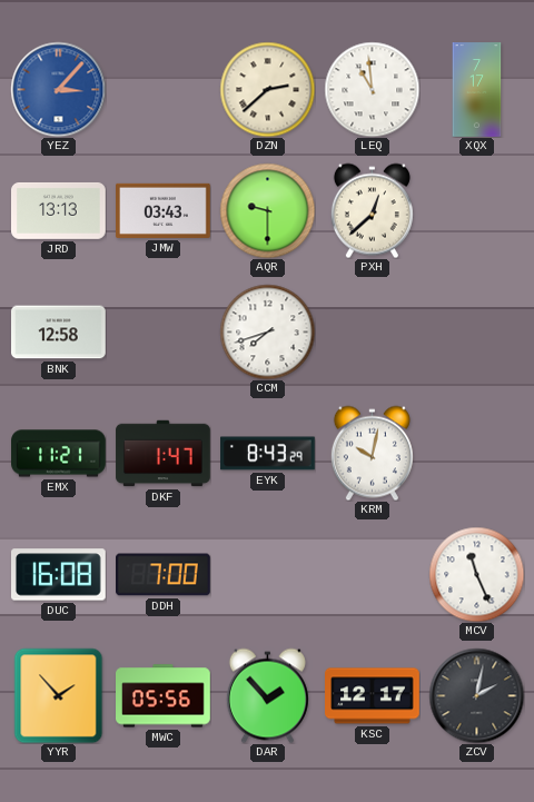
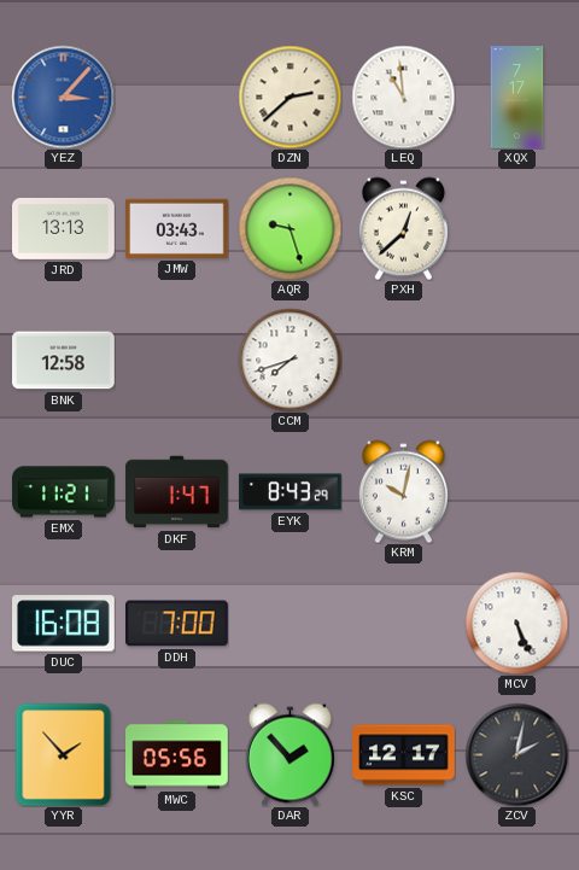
AQR: 9:30 -> 9:27
MCV: 11:26 -> 5:26
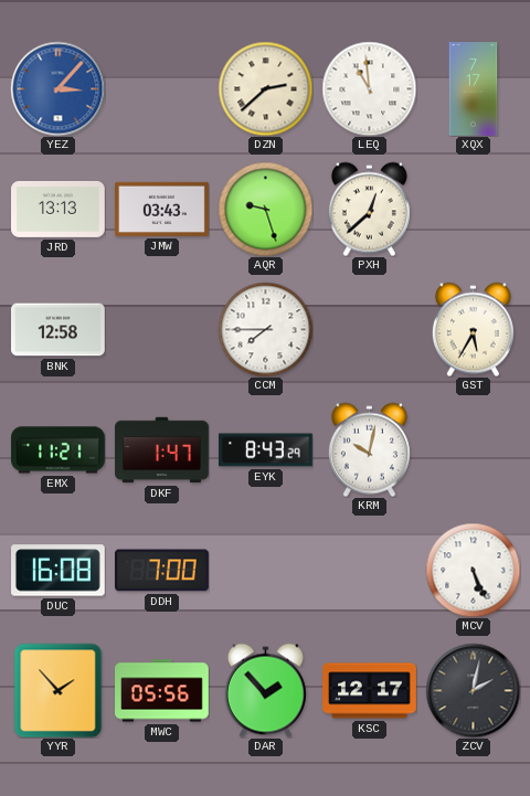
CCM: 7:42 -> 7:45
GST: none -> 5:35
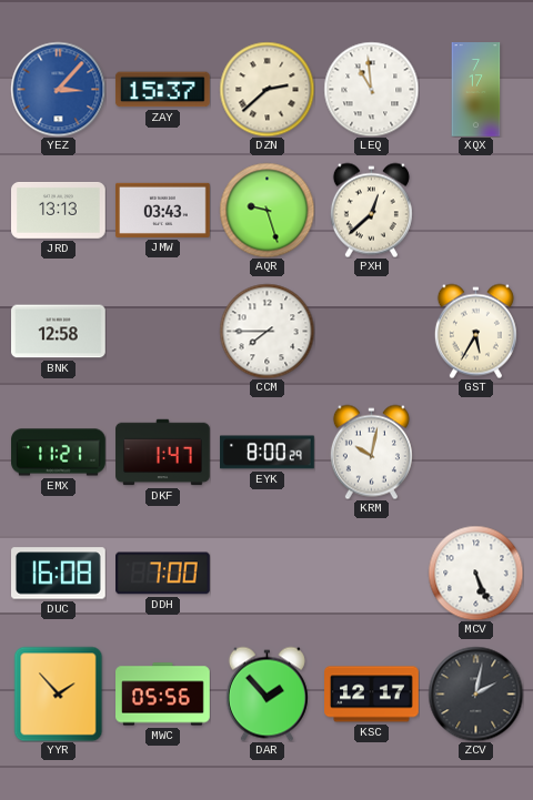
ZAY: none -> 15:37
EYK: 8:43 -> 8:00
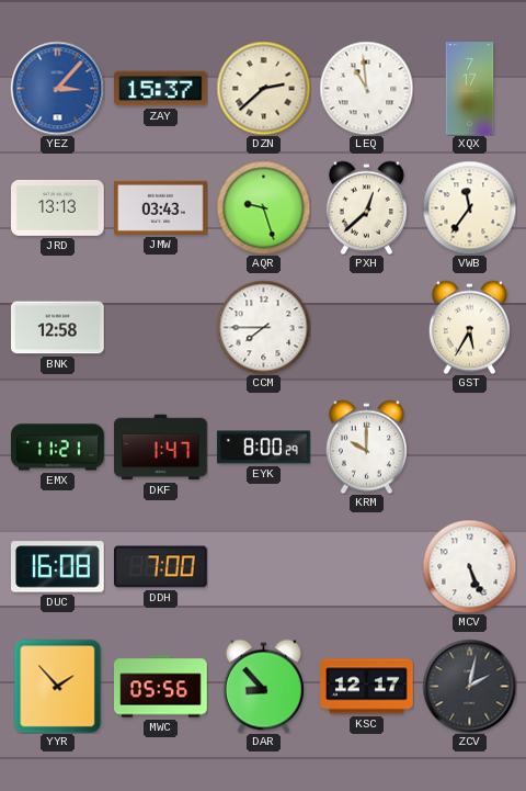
VWB: none -> 11:36
KRM: 10:02 -> 10:00
DAR: 1:53 -> 8:53
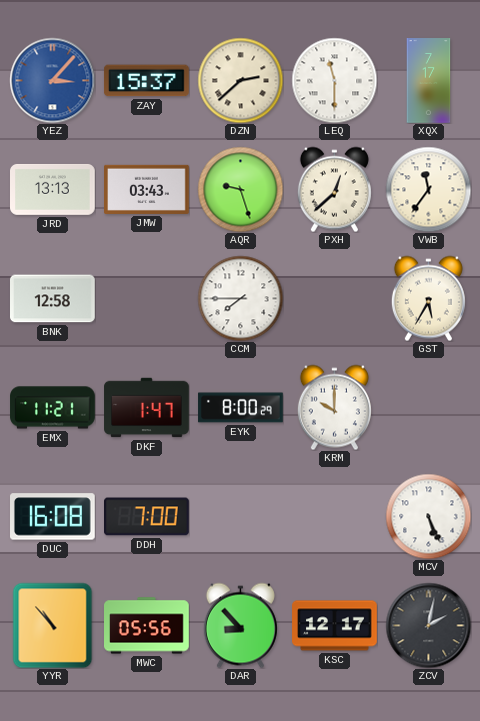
LEQ: 10:59 -> 11:30
YYR: 1:53 -> 10:53
